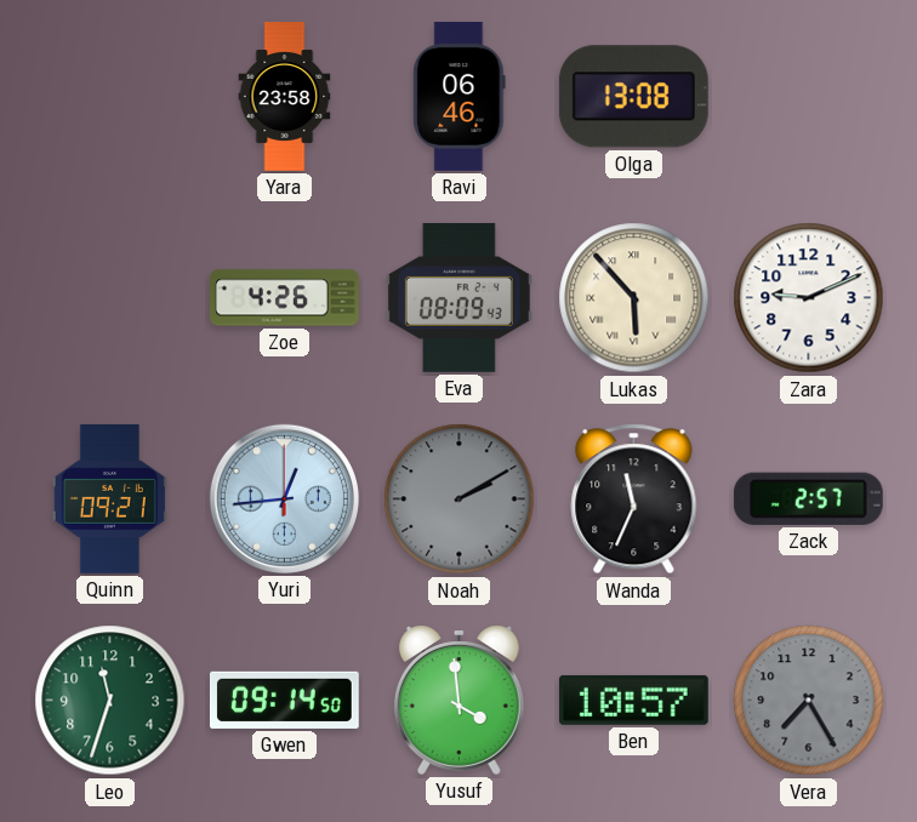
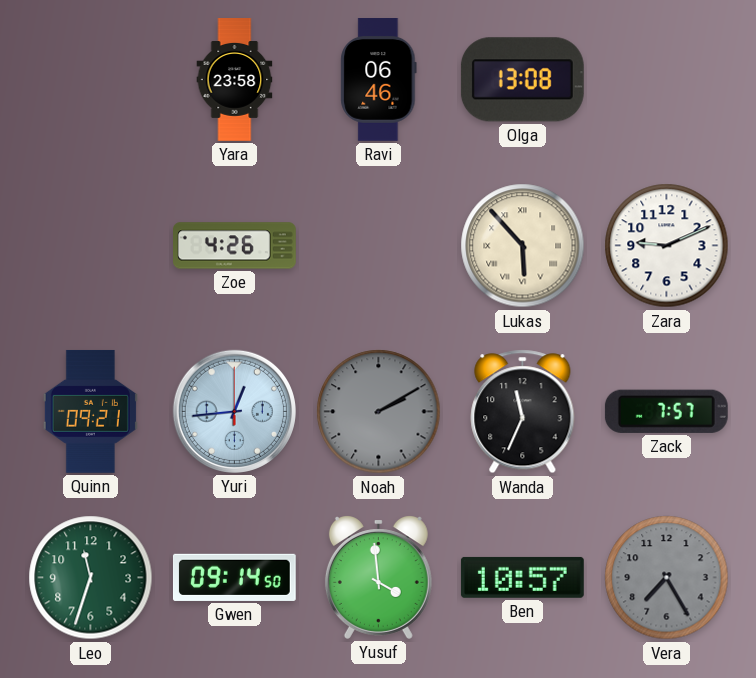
Eva: 08:09 -> none
Zack: 2:57 -> 7:57
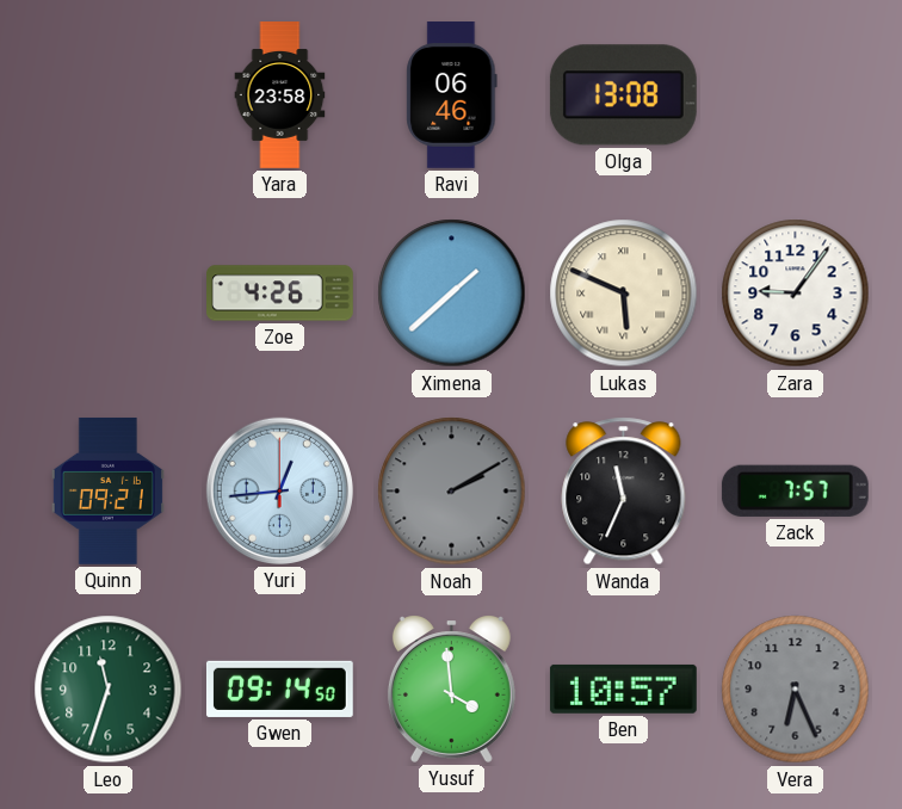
Ximena: none -> 1:38
Lukas: 5:53 -> 5:49
Zara: 9:11 -> 9:06
Vera: 7:25 -> 6:26
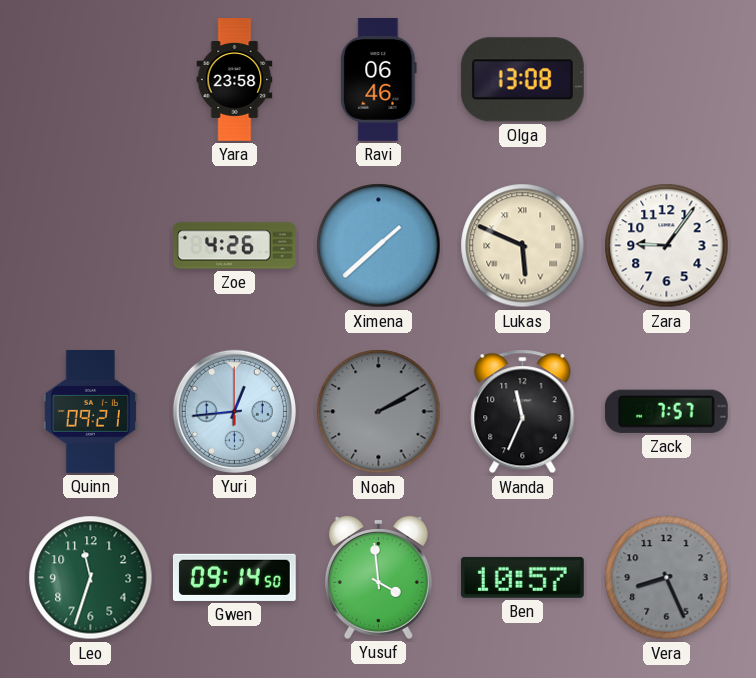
Vera: 6:26 -> 8:26
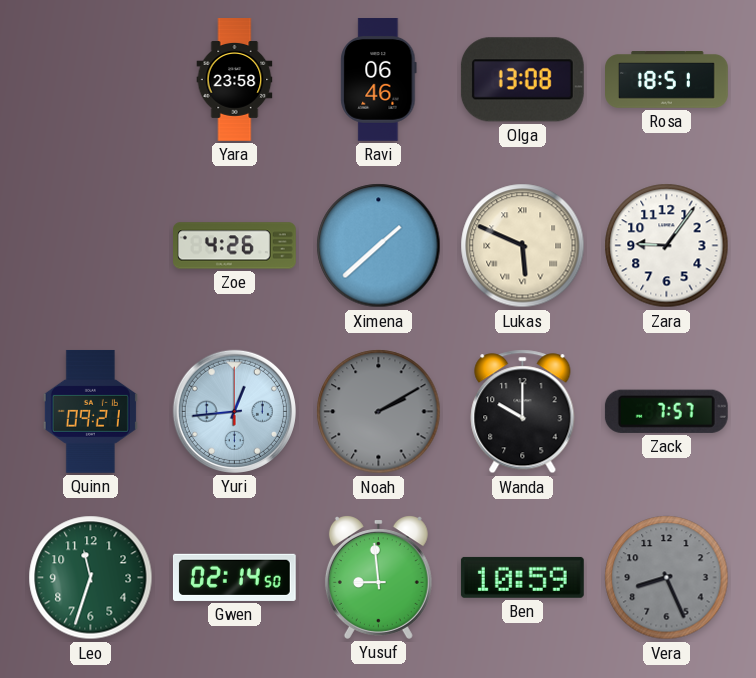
Rosa: none -> 18:51
Wanda: 11:34 -> 10:00
Gwen: 09:14 -> 02:14
Yusuf: 3:59 -> 8:59
Ben: 10:57 -> 10:59
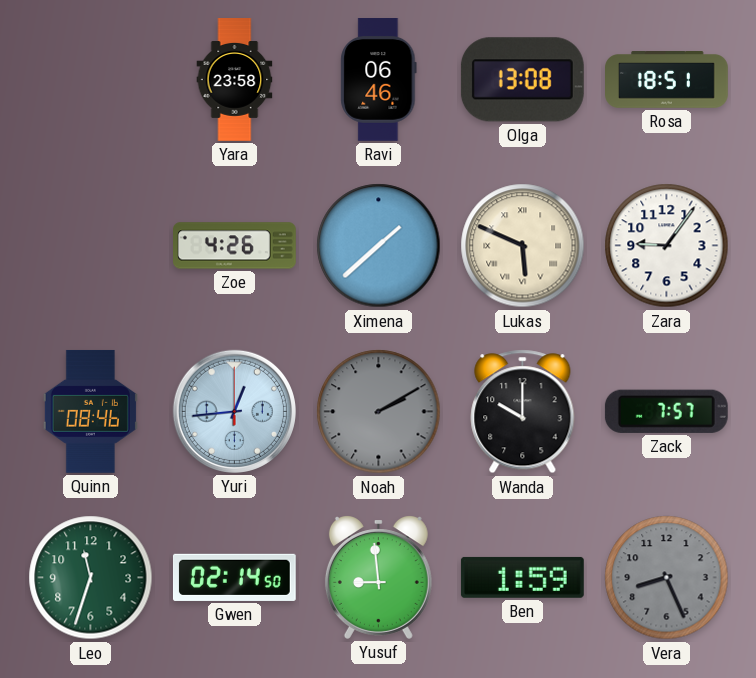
Quinn: 09:21 -> 08:46
Ben: 10:59 -> 1:59
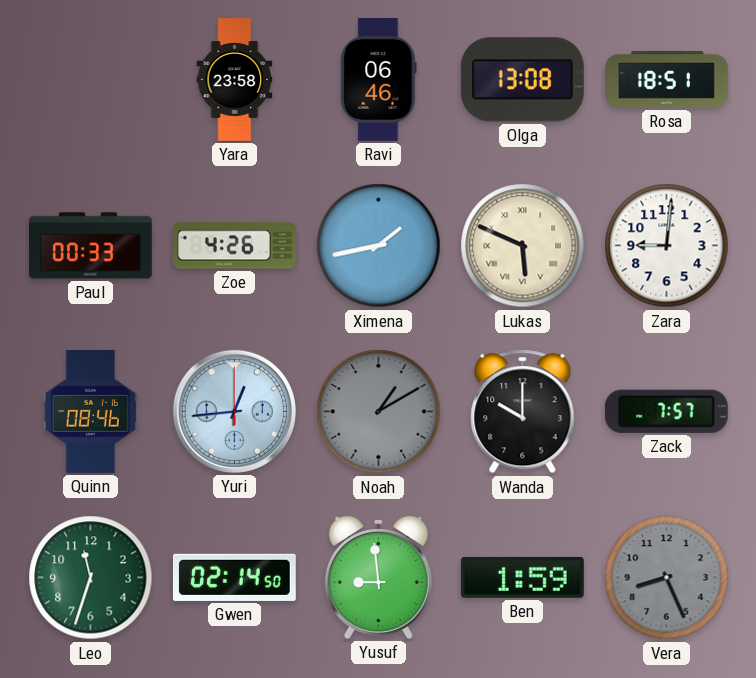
Paul: none -> 00:33
Ximena: 1:38 -> 1:43
Zara: 9:06 -> 9:01
Noah: 2:10 -> 1:10
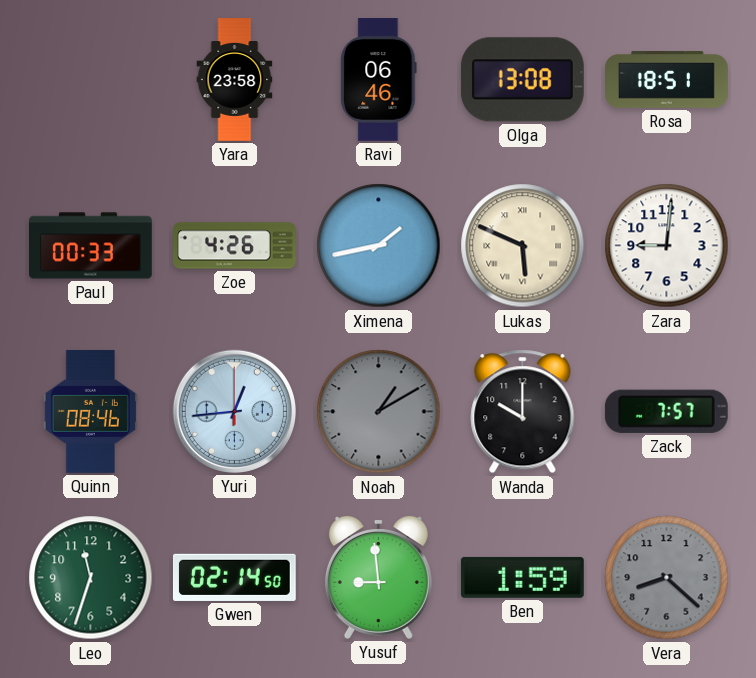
Vera: 8:26 -> 8:22
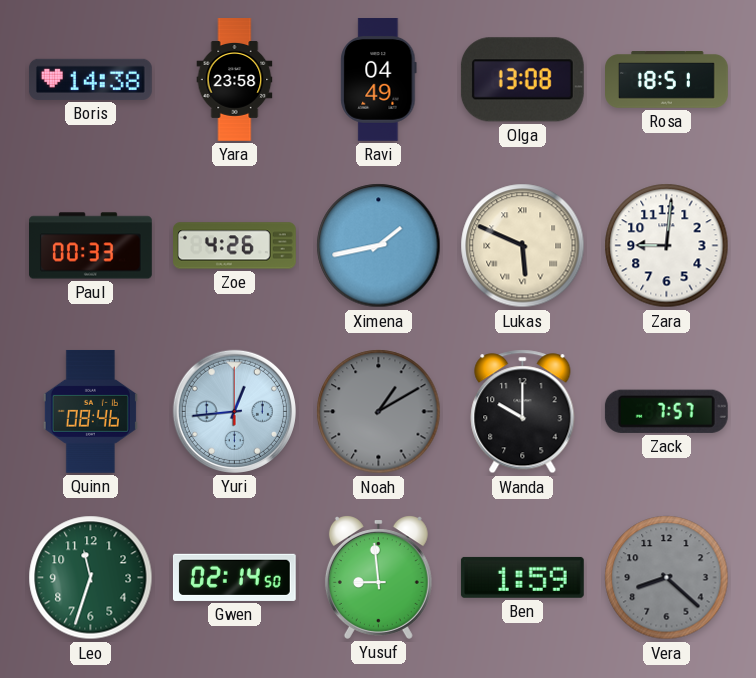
Boris: none -> 14:38
Ravi: 06:46 -> 04:49
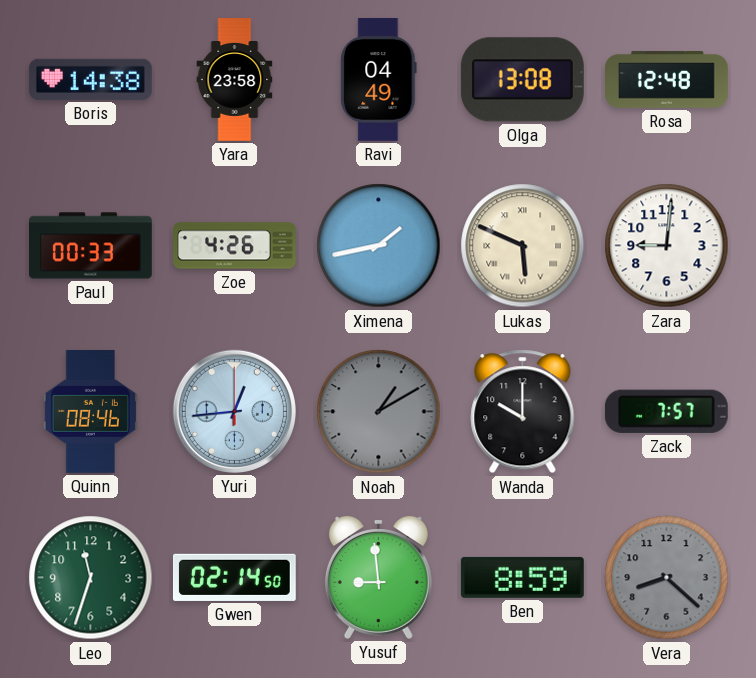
Rosa: 18:51 -> 12:48
Ben: 1:59 -> 8:59
